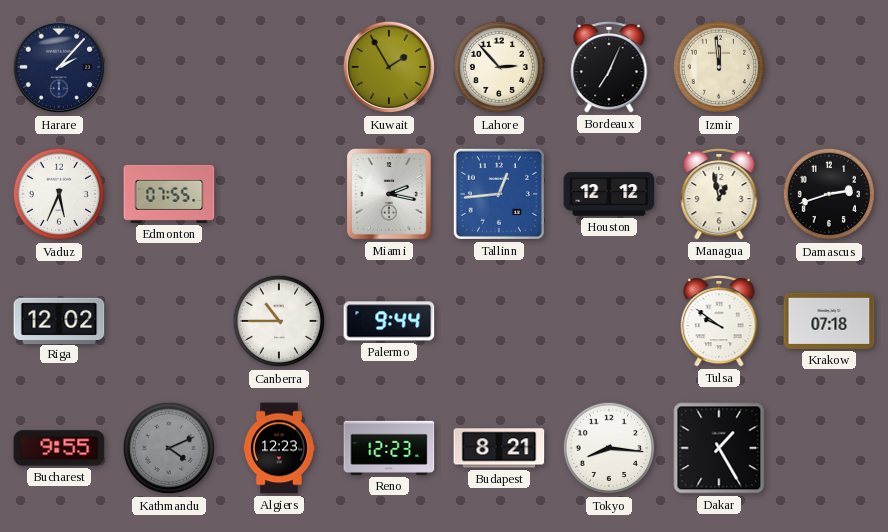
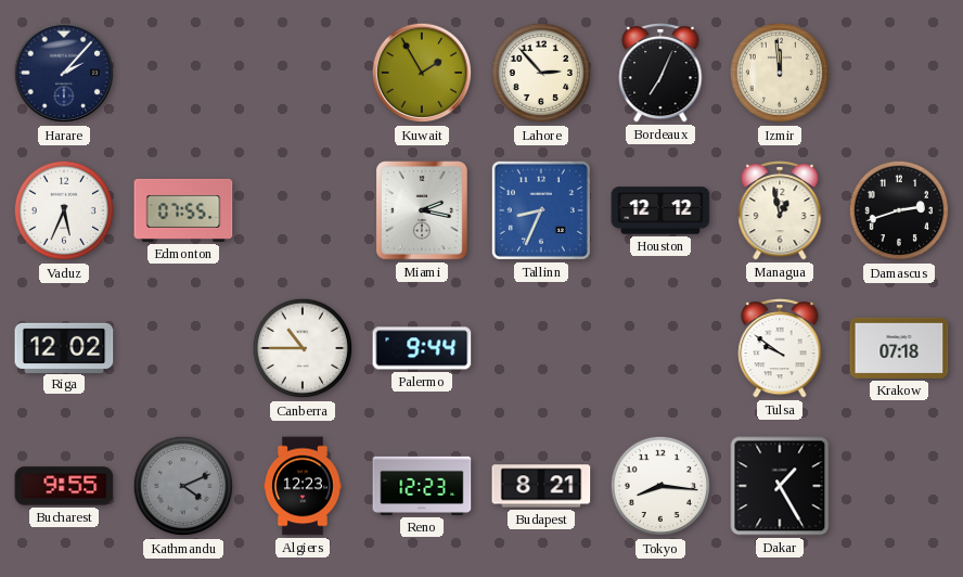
Tallinn: 12:44 -> 8:34
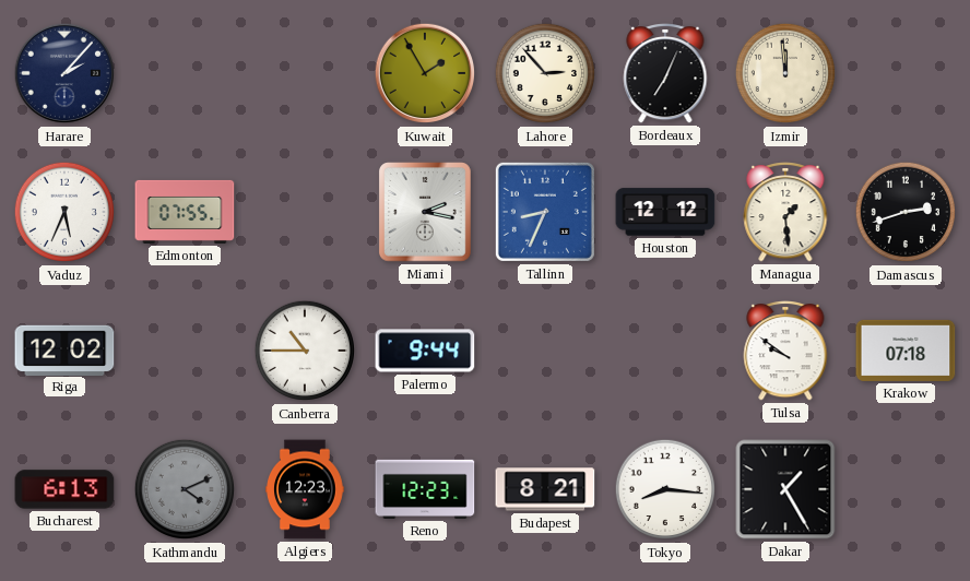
Managua: 12:58 -> 1:29
Bucharest: 9:55 -> 6:13
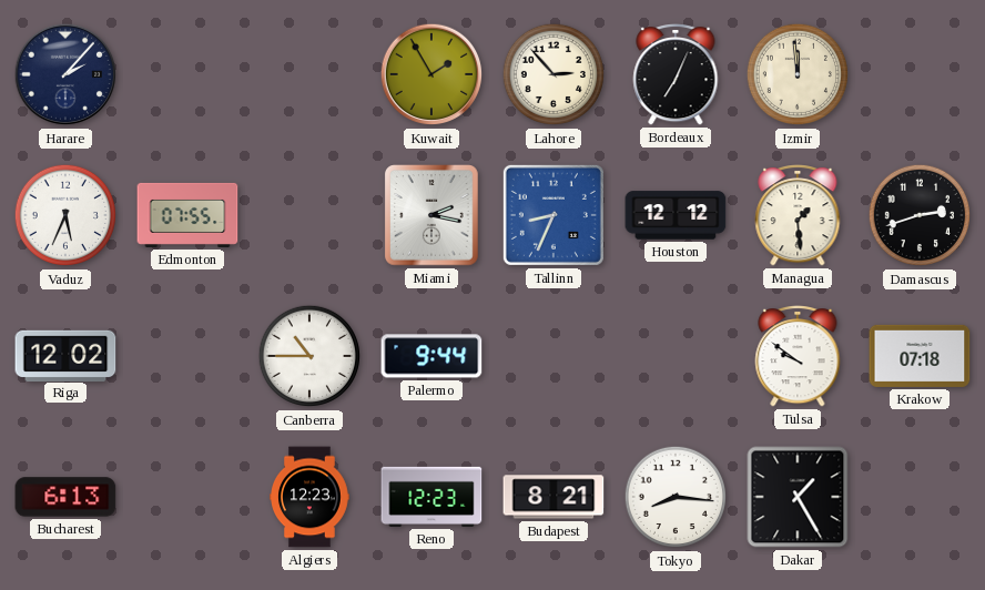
Kathmandu: 4:11 -> none
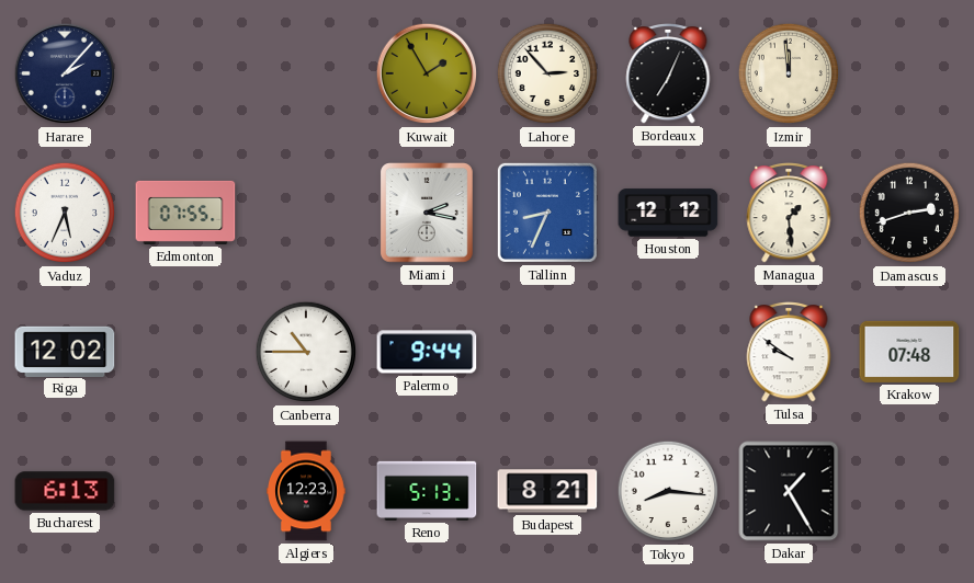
Krakow: 07:18 -> 07:48
Reno: 12:23 -> 5:13
